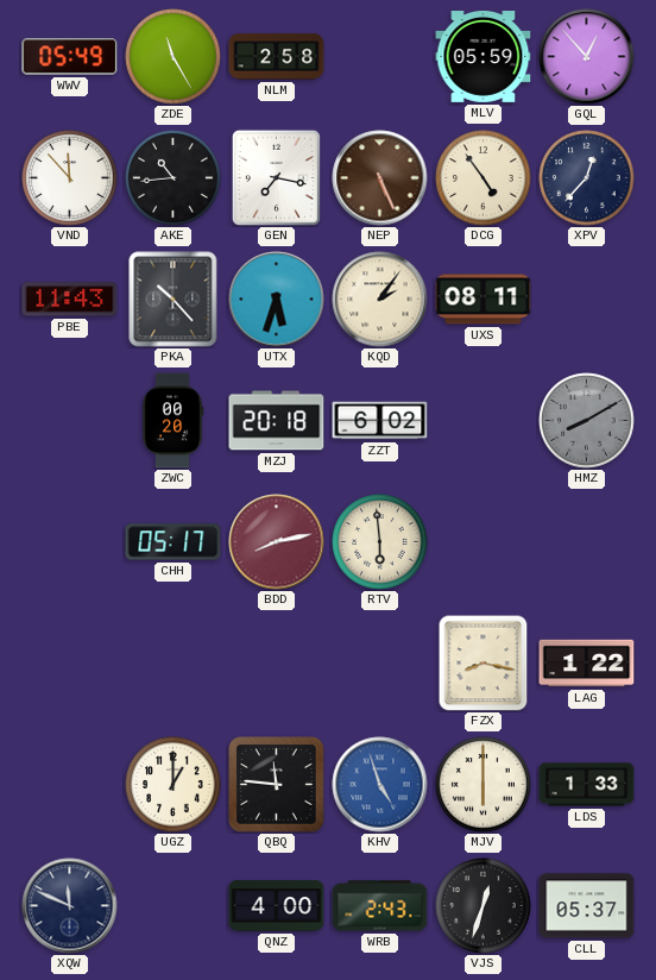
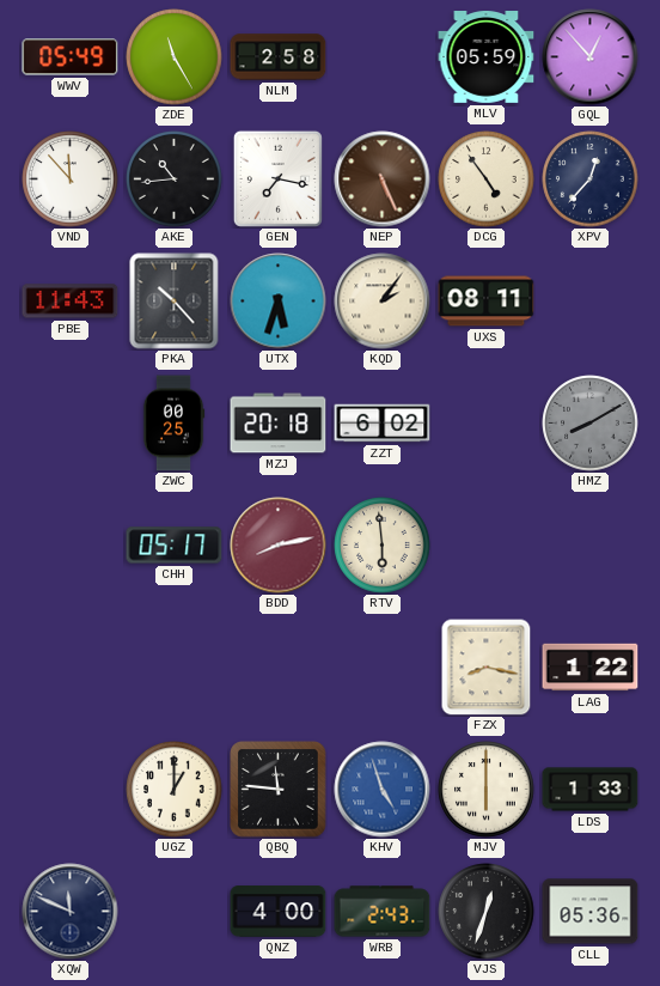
ZWC: 00:20 -> 00:25
CLL: 05:37 -> 05:36
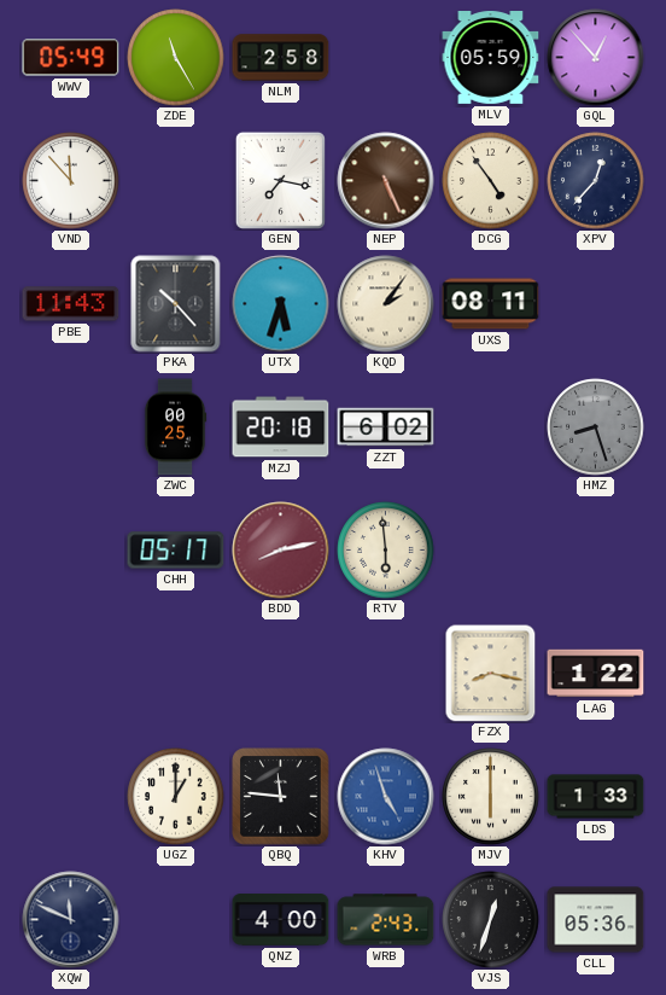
AKE: 10:44 -> none
HMZ: 8:10 -> 8:27
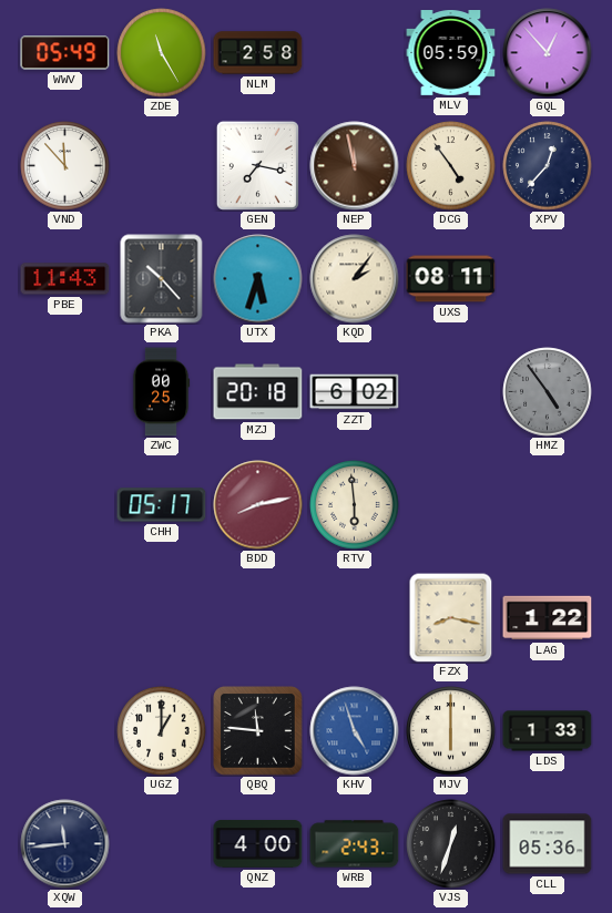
NEP: 5:26 -> 11:58
HMZ: 8:27 -> 4:54
XQW: 11:49 -> 11:44
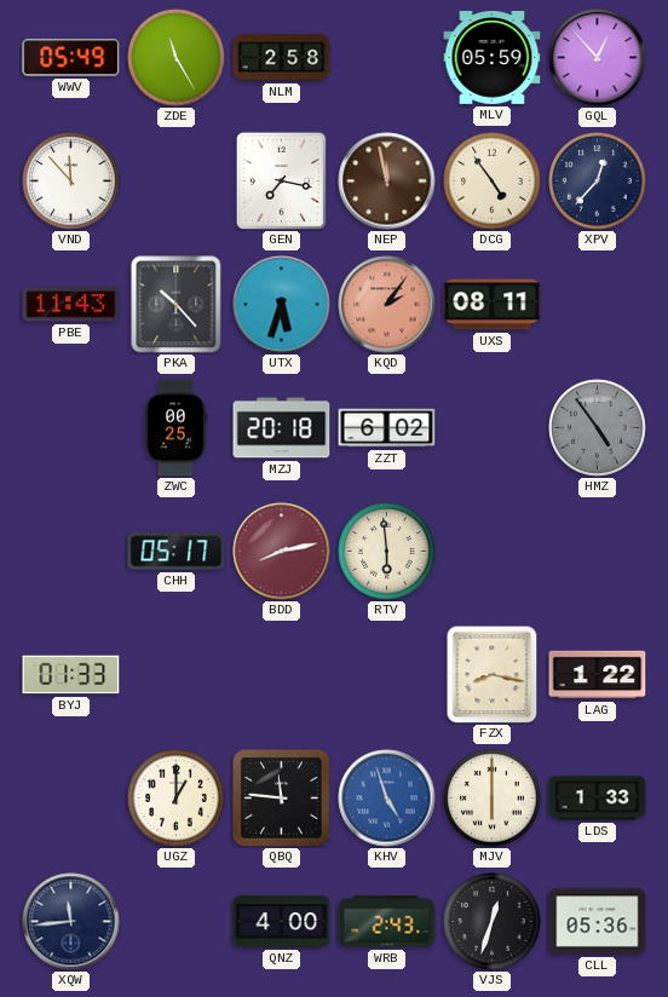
KQD dial: cream -> salmon
BYJ: none -> 01:33
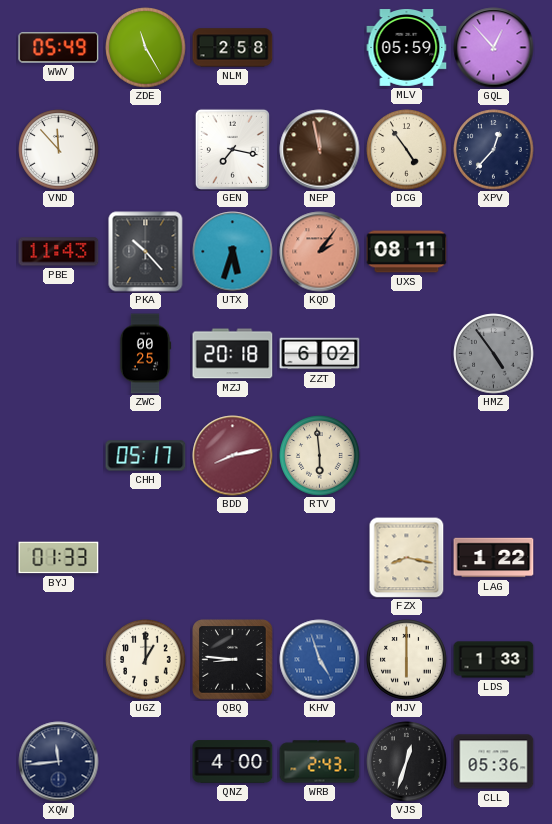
QBQ: 11:46 -> 8:46
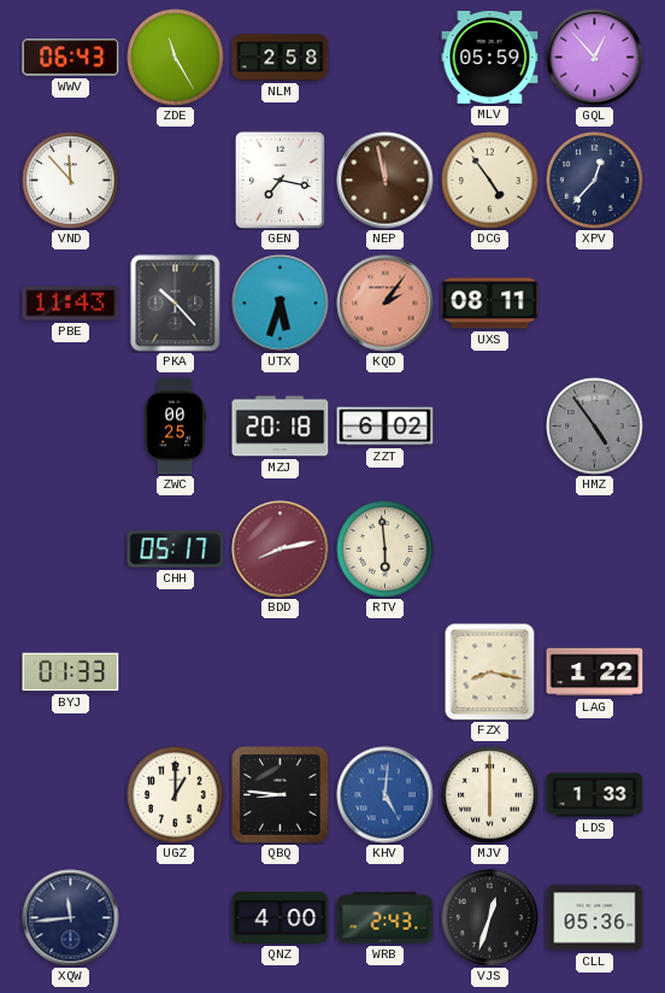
WWV: 05:49 -> 06:43
KHV: 4:57 -> 5:01
